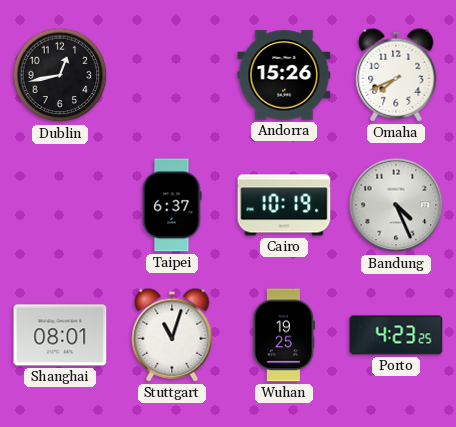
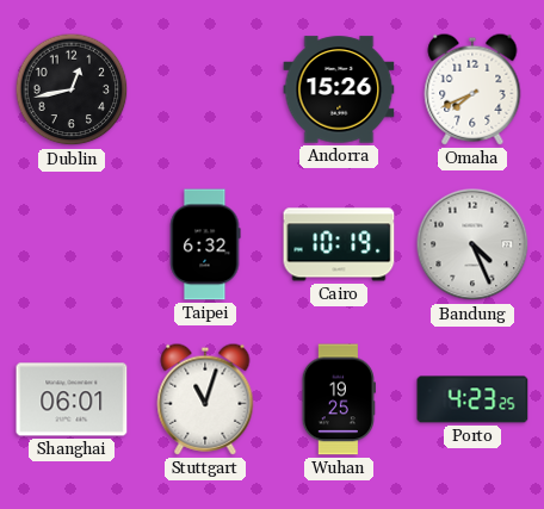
Taipei: 6:37 -> 6:32
Shanghai: 08:01 -> 06:01
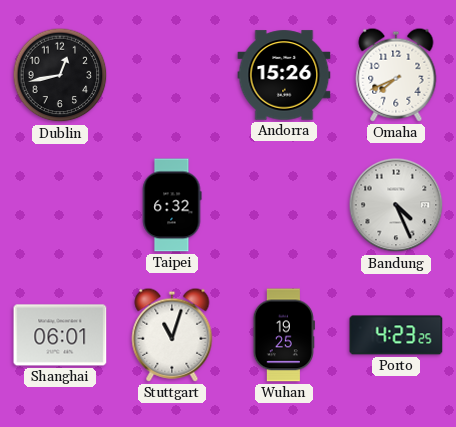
Cairo: 10:19 -> none
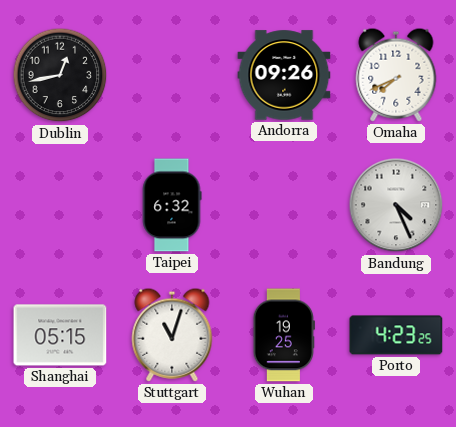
Andorra: 15:26 -> 09:26
Shanghai: 06:01 -> 05:15
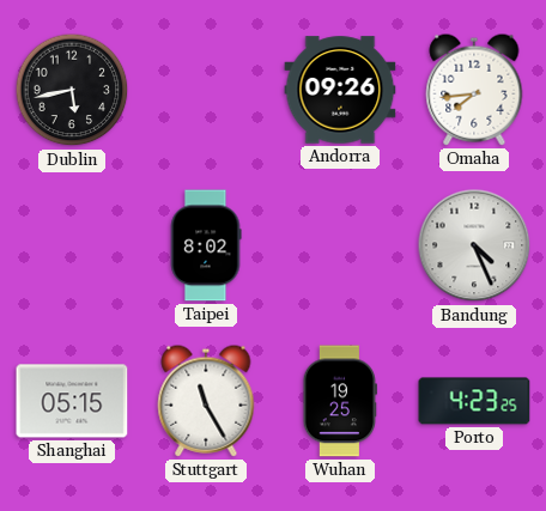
Dublin: 12:43 -> 5:43
Omaha: 7:41 -> 7:44
Taipei: 6:32 -> 8:02
Stuttgart: 11:03 -> 11:25
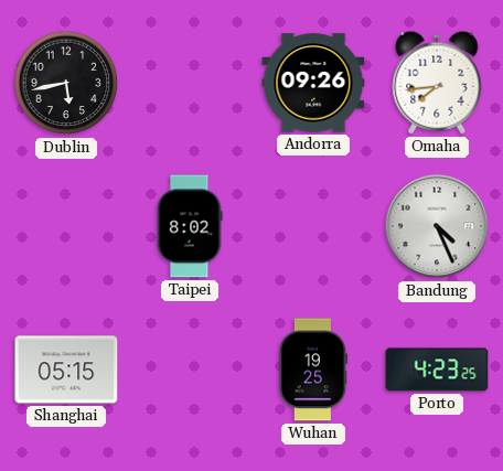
Stuttgart: 11:25 -> none
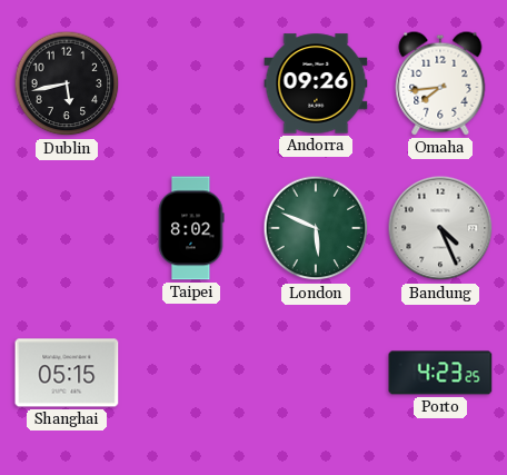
London: none -> 5:49
Wuhan: 19:25 -> none
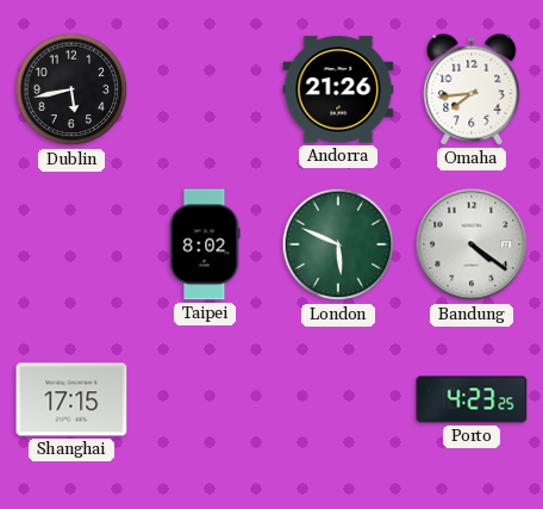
Andorra: 09:26 -> 21:26
Bandung: 4:26 -> 4:21
Shanghai: 05:15 -> 17:15
